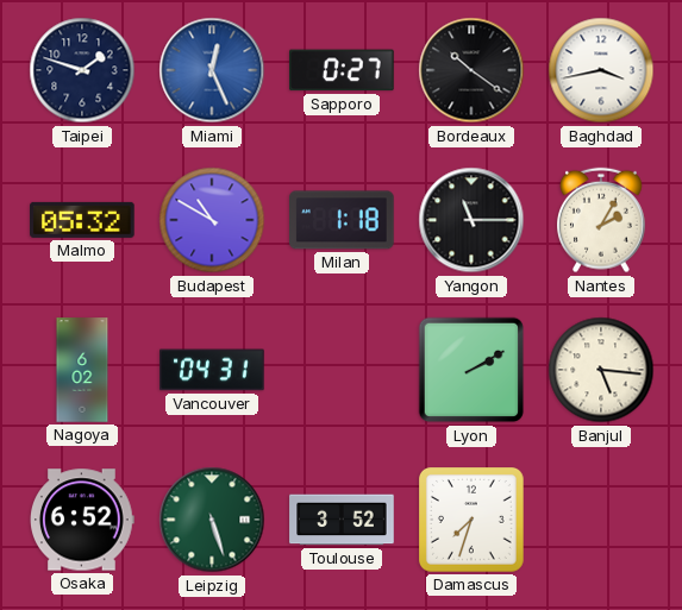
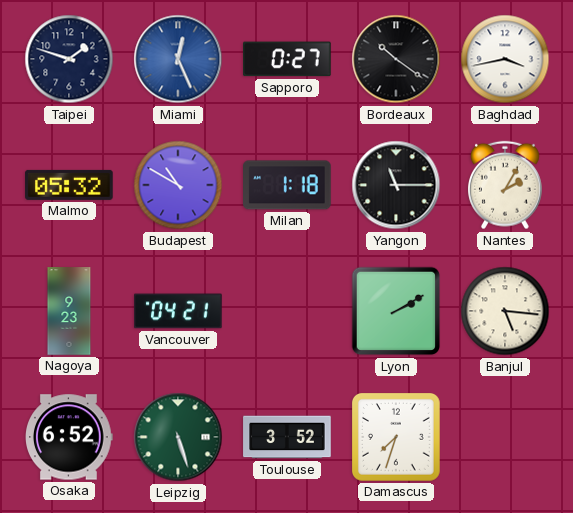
Nagoya: 6:02 -> 9:23
Vancouver: 04:31 -> 04:21
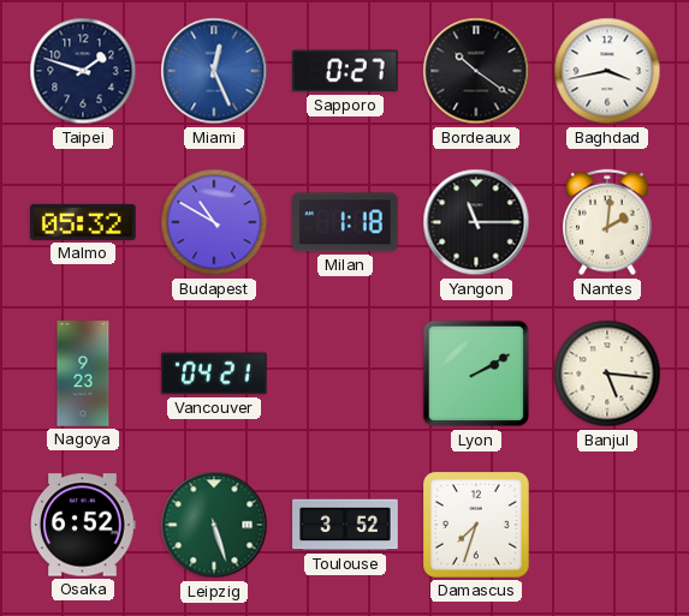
Nantes: 2:05 -> 2:01
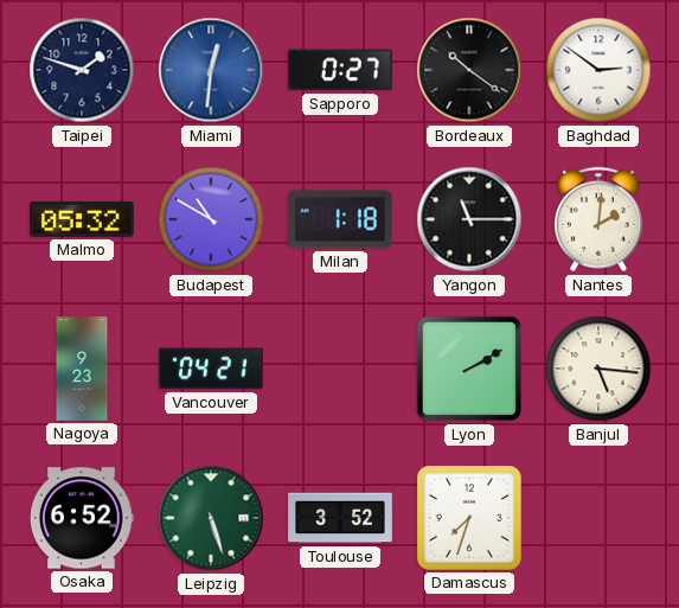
Miami: 12:26 -> 12:31
Baghdad: 3:43 -> 2:51
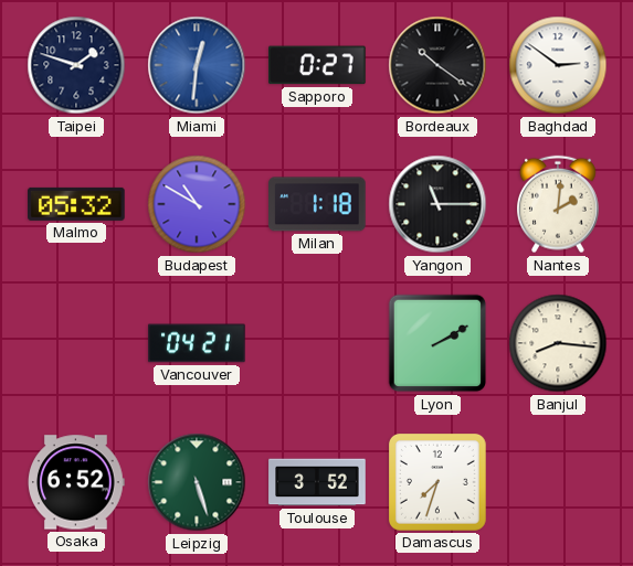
Nagoya: 9:23 -> none
Banjul: 5:16 -> 8:16
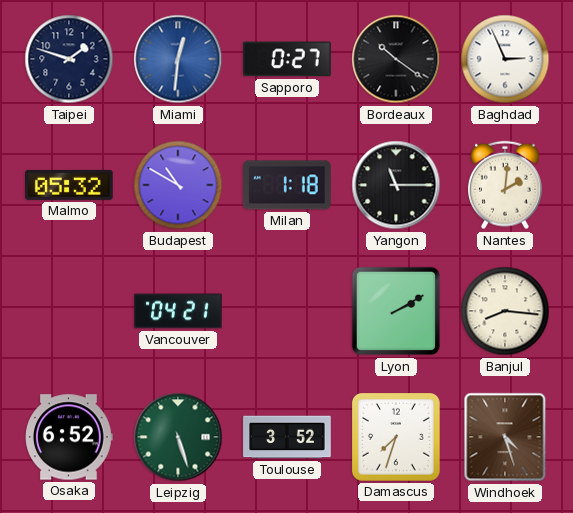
Baghdad: 2:51 -> 2:56
Windhoek: none -> 4:27
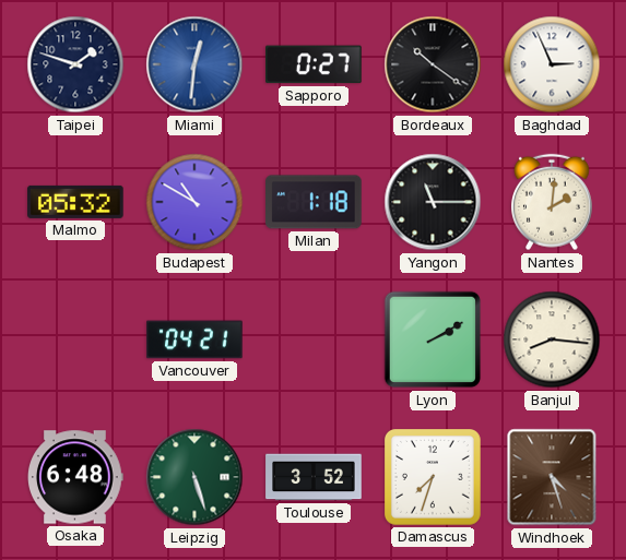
Osaka: 6:52 -> 6:48
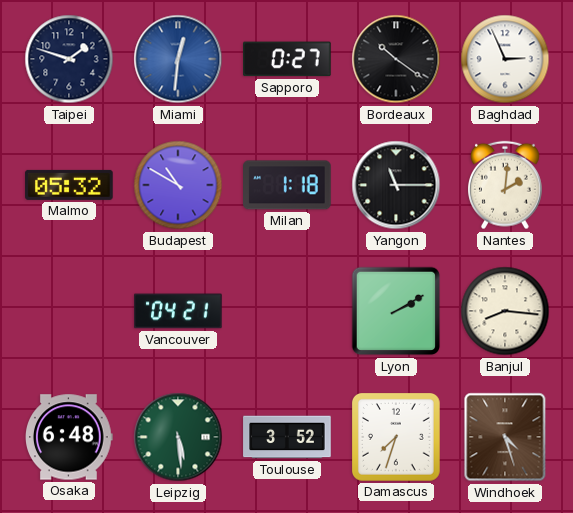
Leipzig: 5:27 -> 5:29
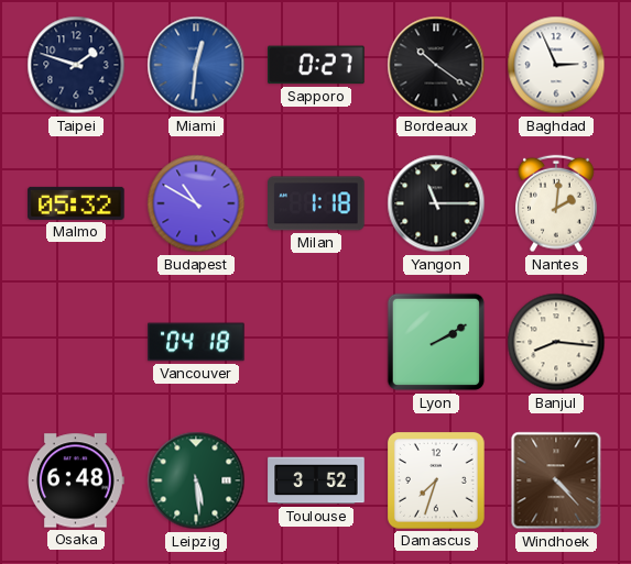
Vancouver: 04:21 -> 04:18
Windhoek: 4:27 -> 4:23
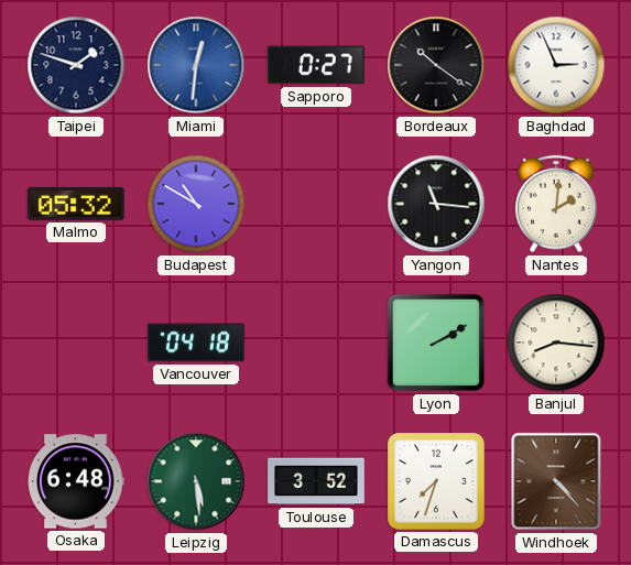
Milan: 1:18 -> none
Yangon: 11:15 -> 11:16
